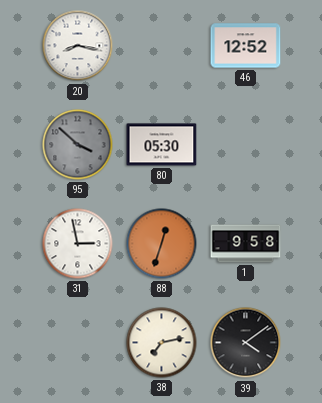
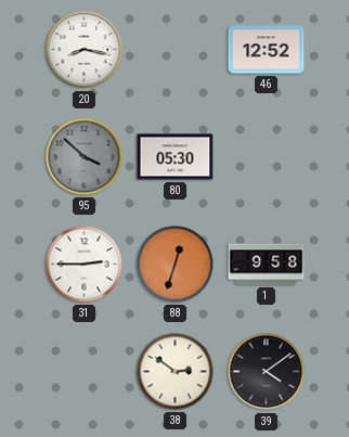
31: 2:58 -> 2:45
38: 7:13 -> 2:51
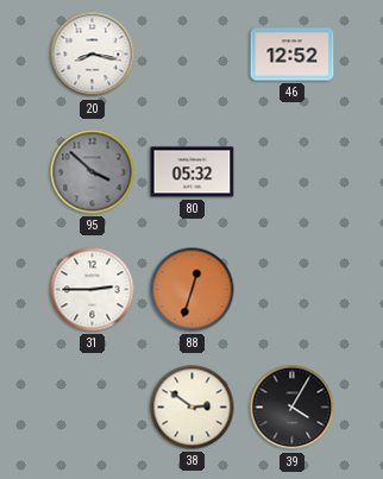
80: 05:30 -> 05:32
1: 9:58 -> none
39: 4:09 -> 4:05
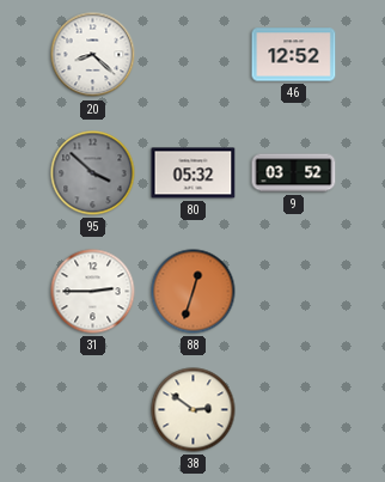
20: 8:17 -> 8:22
9: none -> 03:52
39: 4:05 -> none
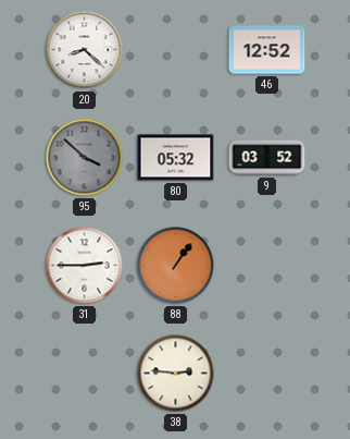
88: 12:33 -> 1:06
38: 2:51 -> 2:46
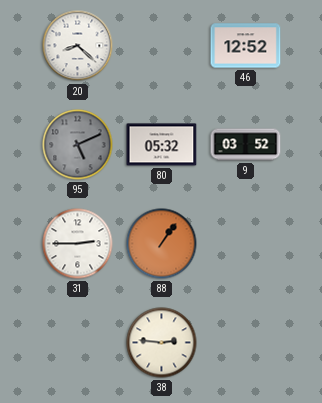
95: 3:52 -> 5:11
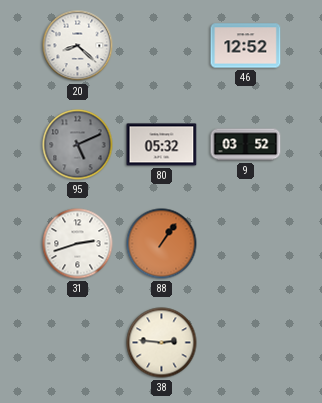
31: 2:45 -> 2:42
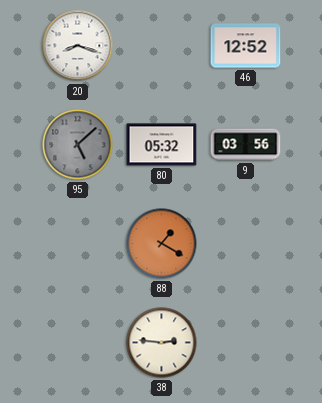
20: 8:22 -> 8:18
95: 5:11 -> 5:08
9: 03:52 -> 03:56
31: 2:42 -> none
88: 1:06 -> 1:20
